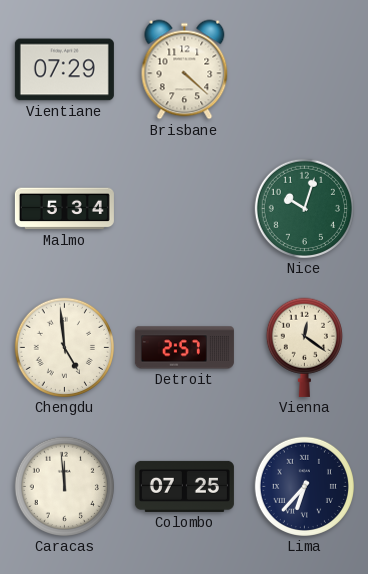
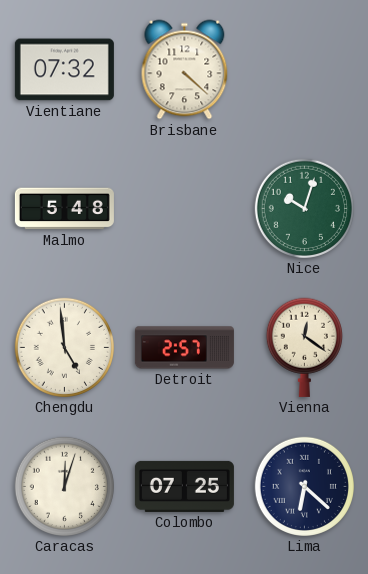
Vientiane: 07:29 -> 07:32
Malmo: 5:34 -> 5:48
Caracas: 11:59 -> 12:03
Lima: 6:37 -> 6:22
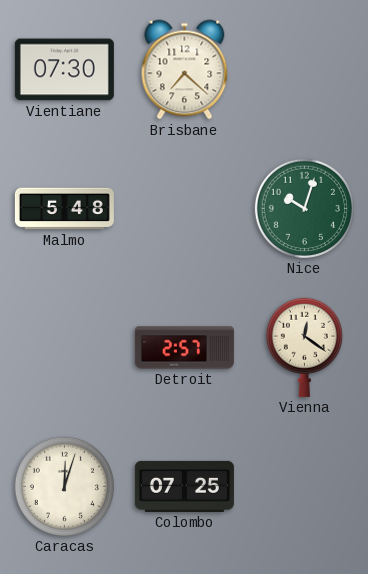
Vientiane: 07:32 -> 07:30
Brisbane: 4:22 -> 7:22
Chengdu: 4:59 -> none
Lima: 6:22 -> none
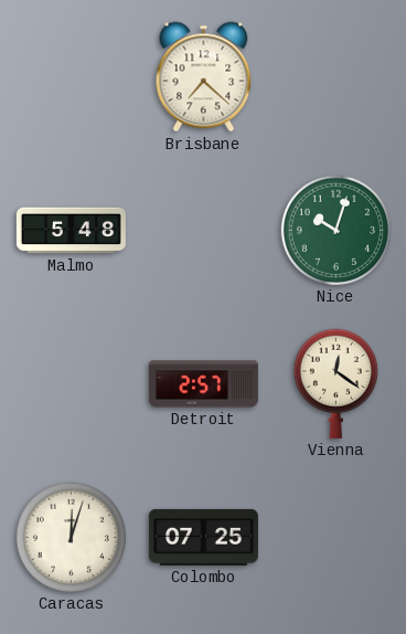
Vientiane: 07:30 -> none
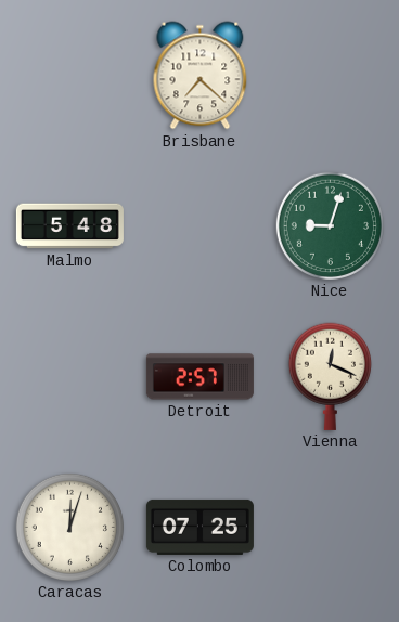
Nice: 10:03 -> 9:03
Vienna: 12:21 -> 12:19
